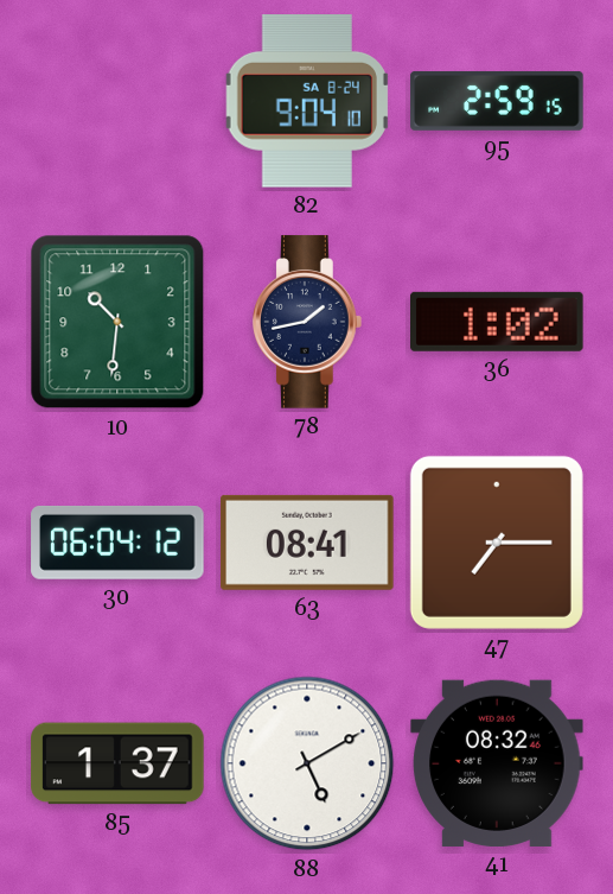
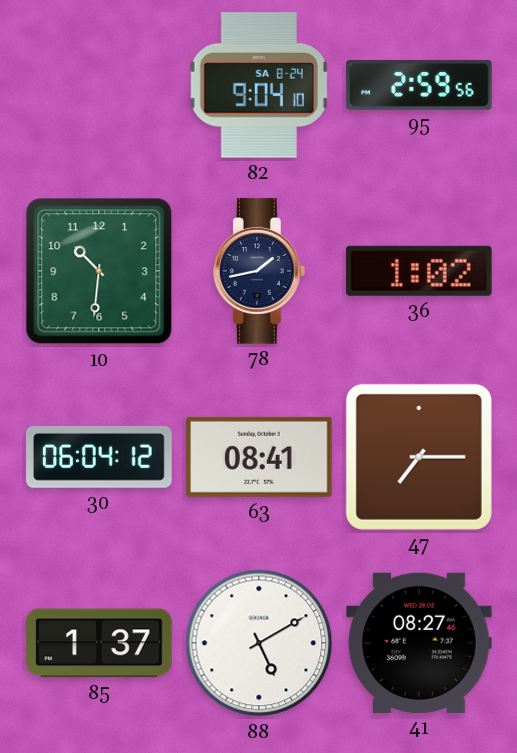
95: 2:59:15 -> 2:59:56
41: 08:32 -> 08:27
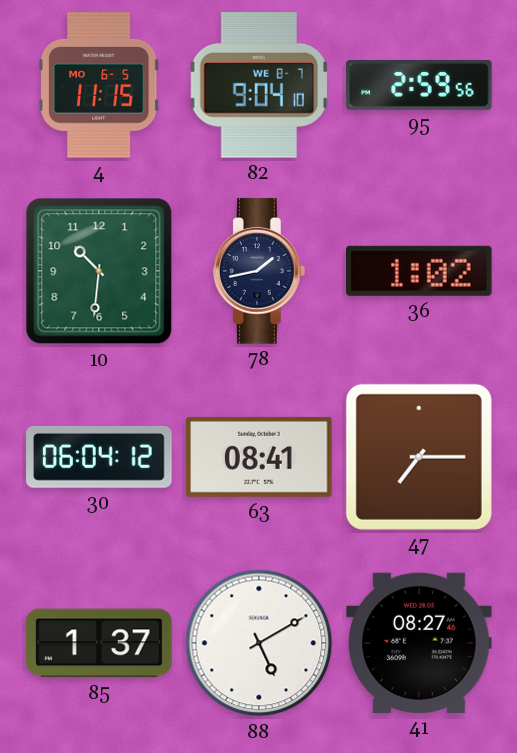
4: none -> 11:15
82 date: SA 8-24 -> WE 8-7
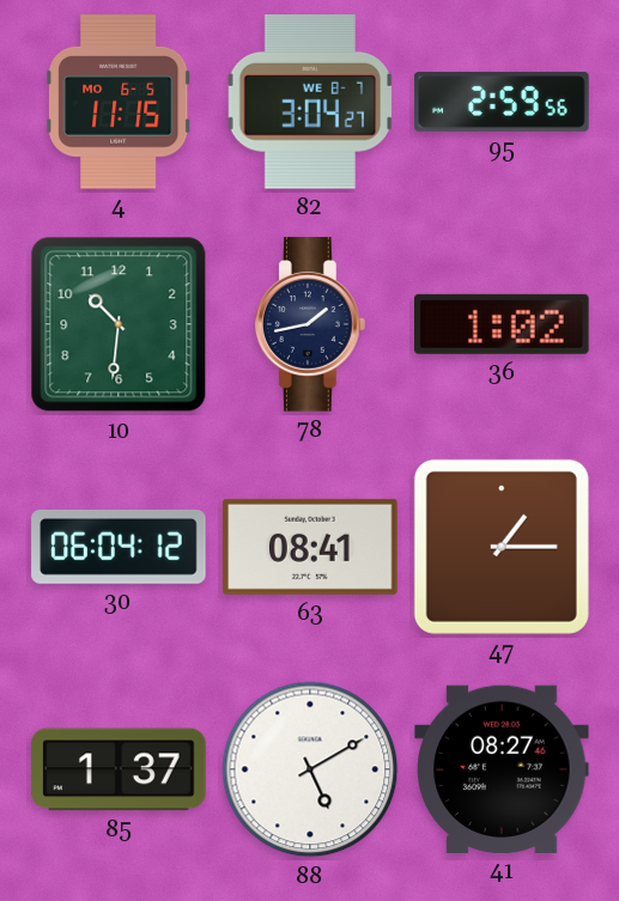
82: 9:04 -> 3:04
47: 7:15 -> 1:15
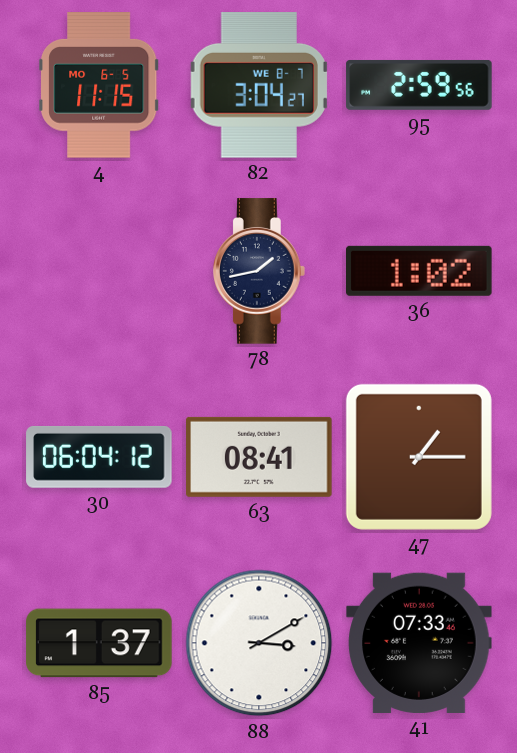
10: 10:31 -> none
88: 5:10 -> 3:10
41: 08:27 -> 07:33
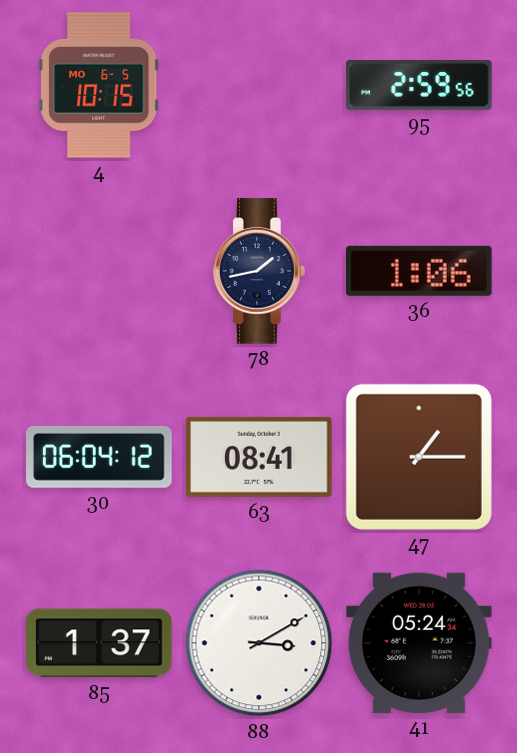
4: 11:15 -> 10:15
82: 3:04 -> none
36: 1:02 -> 1:06
41: 07:33 -> 05:24
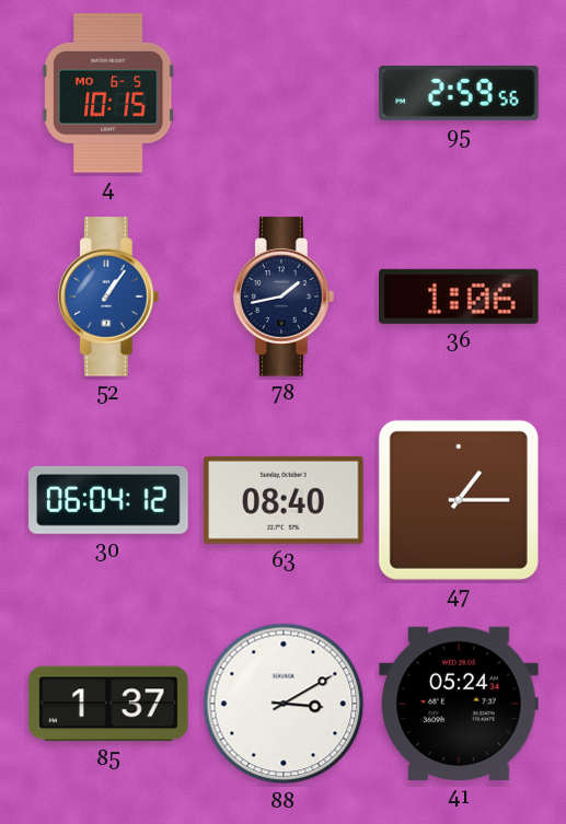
52: none -> 1:06
63: 08:41 -> 08:40
